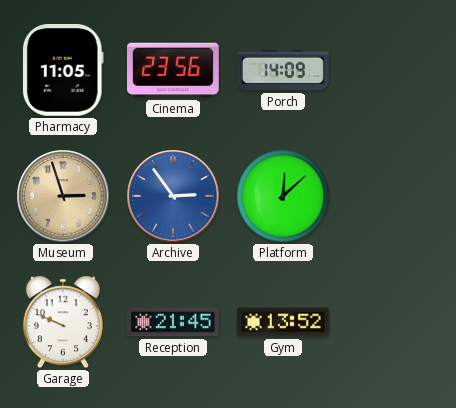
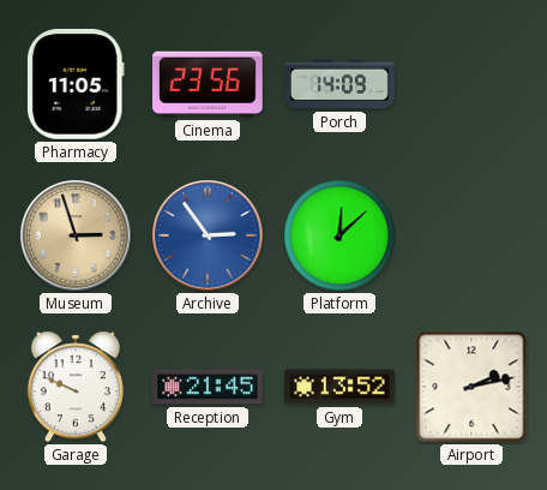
Airport: none -> 2:13
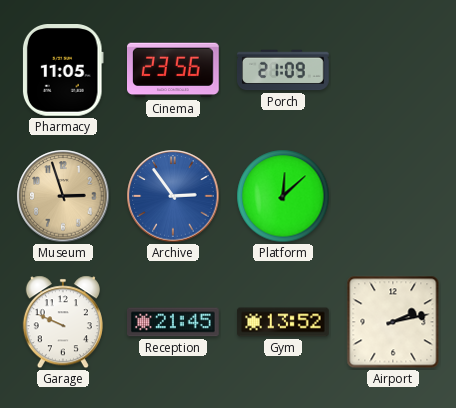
Porch: 14:09 -> 21:09
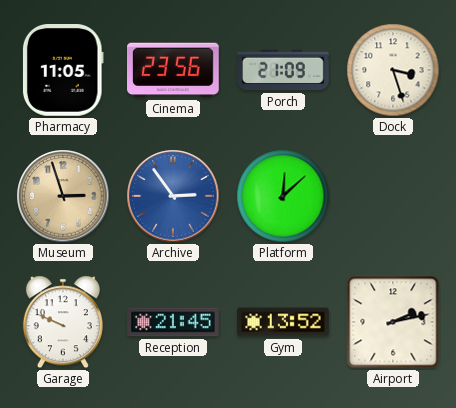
Dock: none -> 3:27
